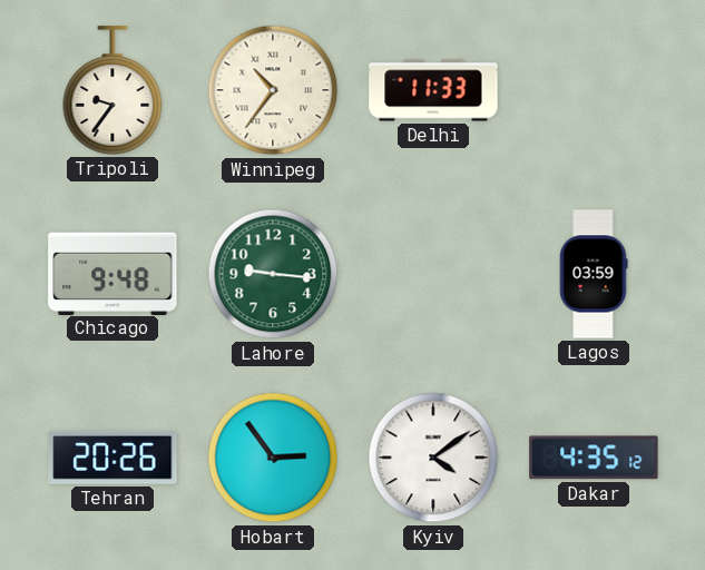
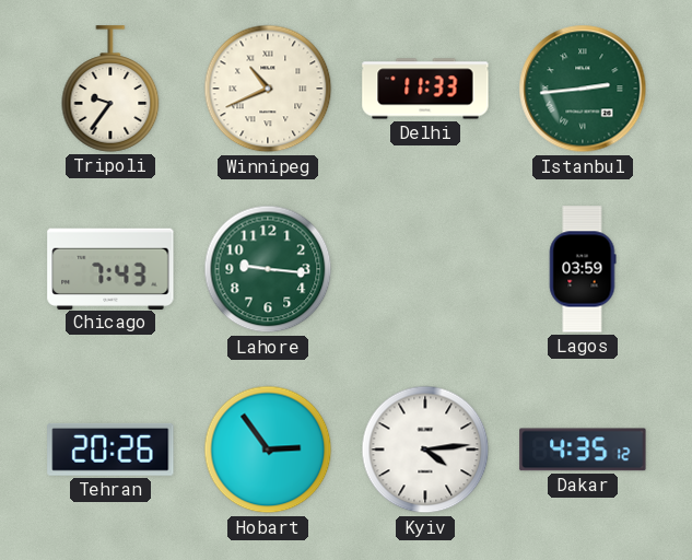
Winnipeg: 10:36 -> 10:41
Istanbul: none -> 2:44
Chicago: 9:48 -> 7:43
Kyiv: 4:09 -> 4:14
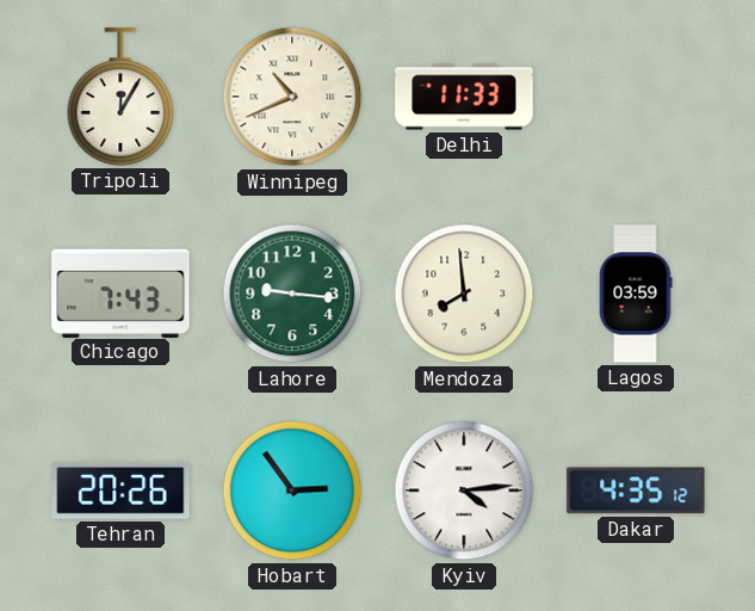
Tripoli: 9:36 -> 12:05
Istanbul: 2:44 -> none
Mendoza: none -> 7:59
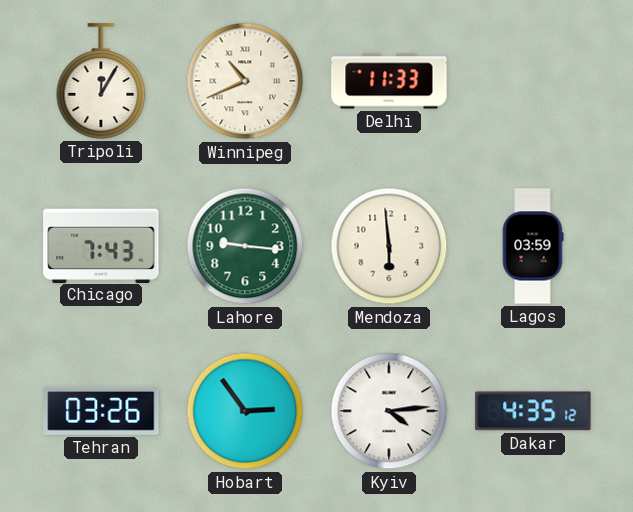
Mendoza: 7:59 -> 5:59
Tehran: 20:26 -> 03:26
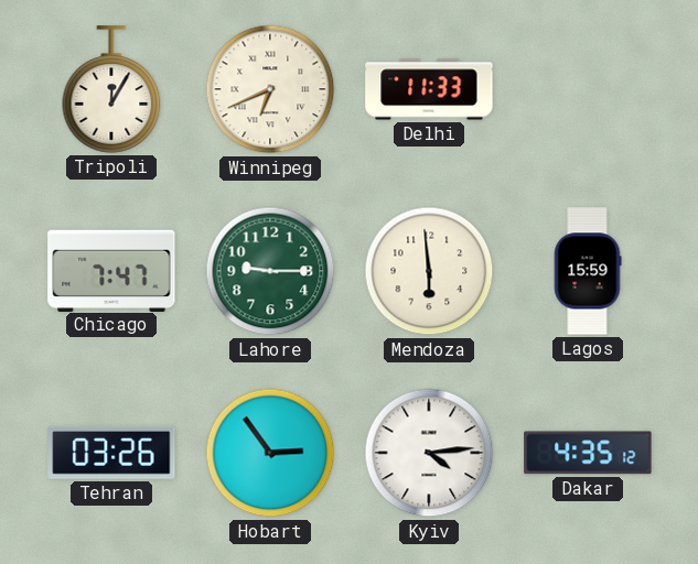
Winnipeg: 10:41 -> 6:41
Chicago: 7:43 -> 7:47
Lahore: 9:16 -> 9:15
Lagos: 03:59 -> 15:59
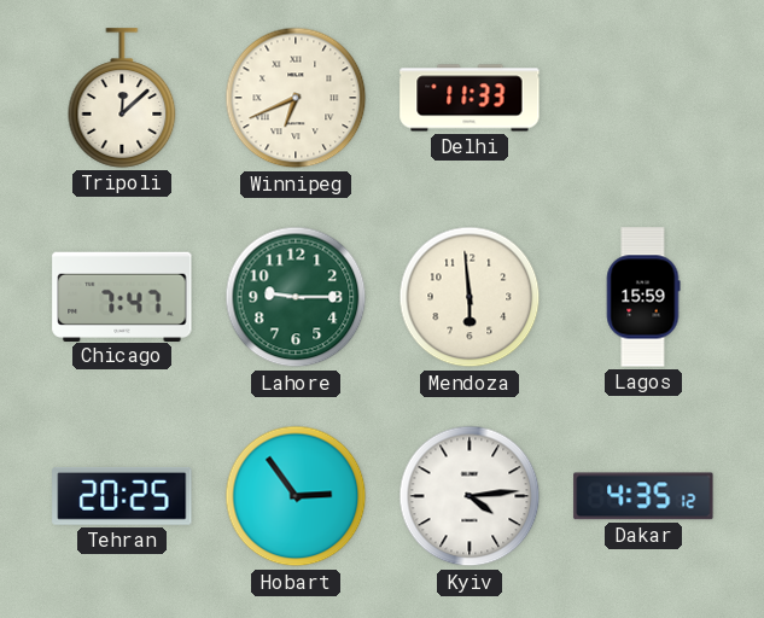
Tripoli: 12:05 -> 12:08
Tehran: 03:26 -> 20:25
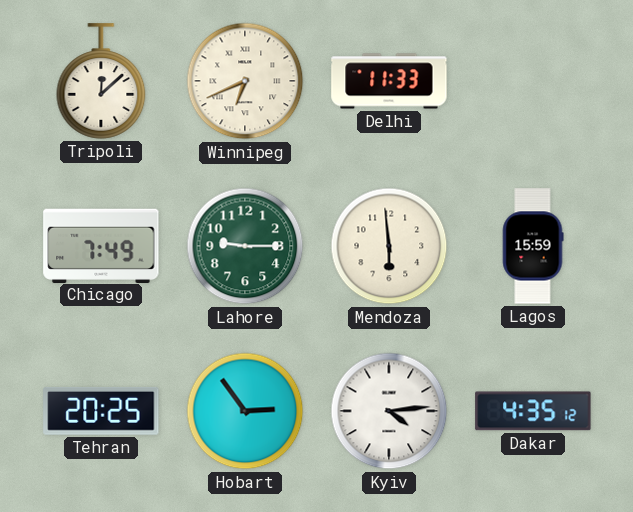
Chicago: 7:47 -> 7:49
